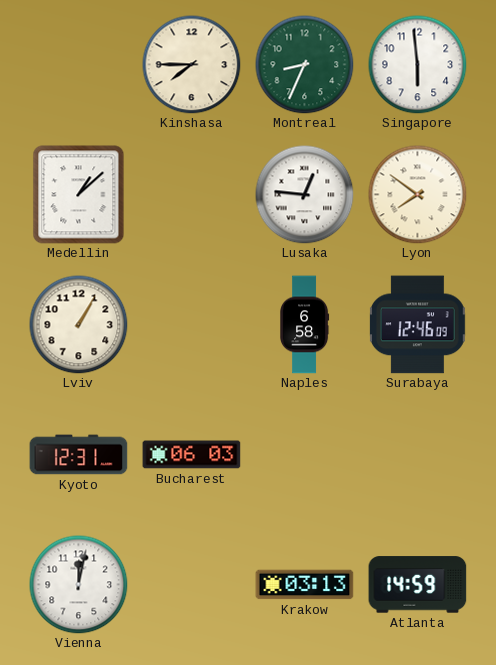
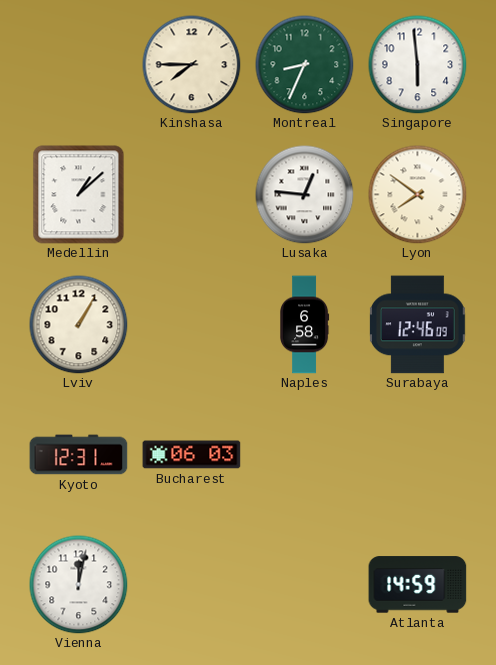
Krakow: 03:13 -> none
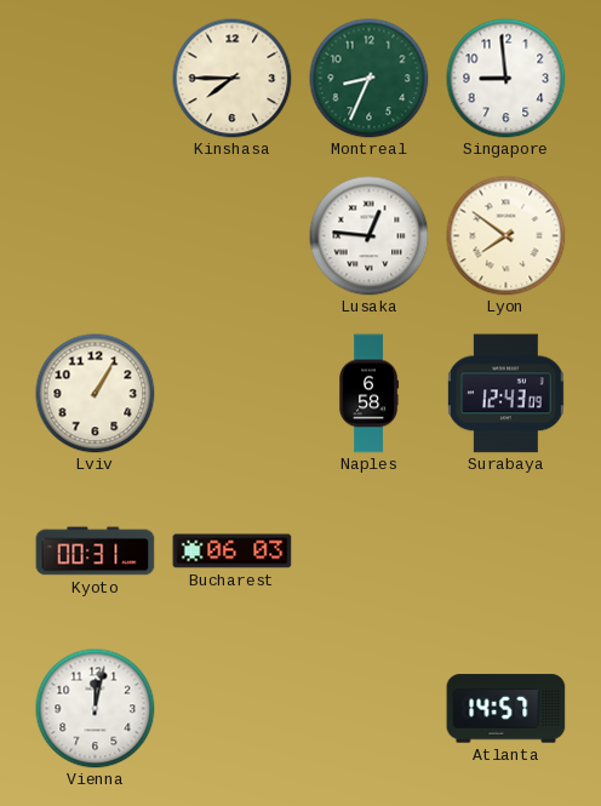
Singapore: 5:59 -> 8:59
Medellin: 1:08 -> none
Surabaya: 12:46 -> 12:43
Kyoto: 12:31 -> 00:31
Atlanta: 14:59 -> 14:57
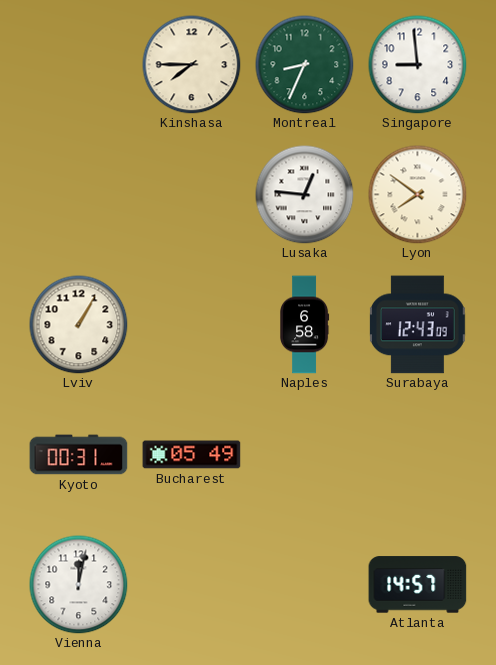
Bucharest: 06:03 -> 05:49
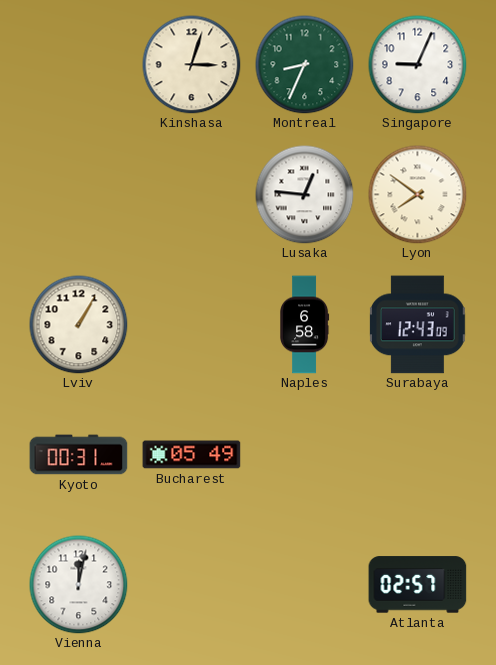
Kinshasa: 7:45 -> 3:03
Singapore: 8:59 -> 9:04
Atlanta: 14:57 -> 02:57
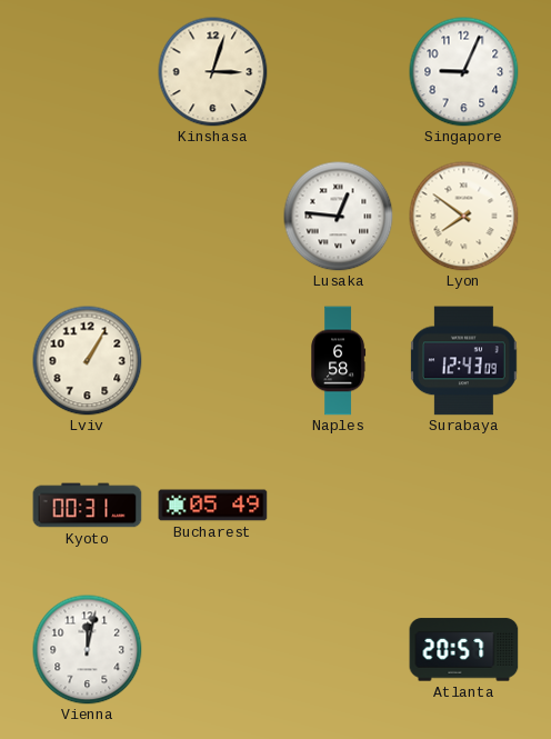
Montreal: 8:34 -> none
Atlanta: 02:57 -> 20:57
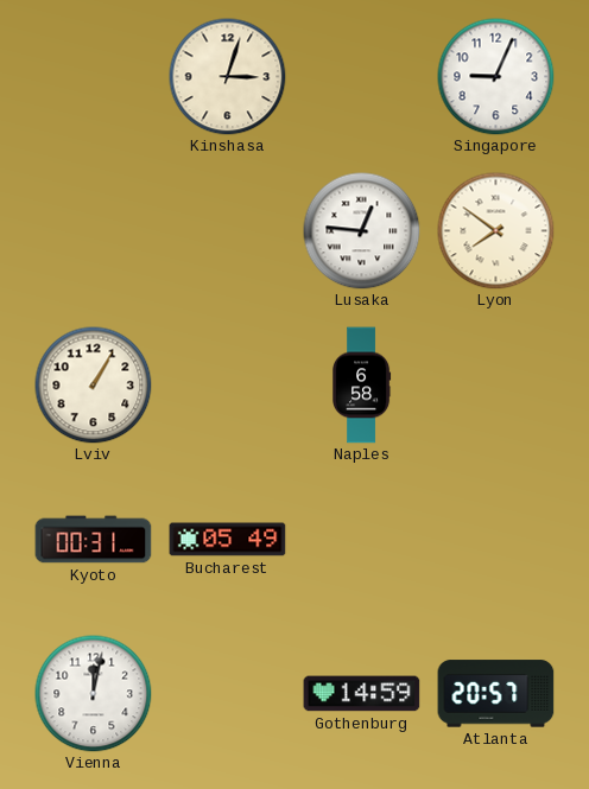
Surabaya: 12:43 -> none
Gothenburg: none -> 14:59
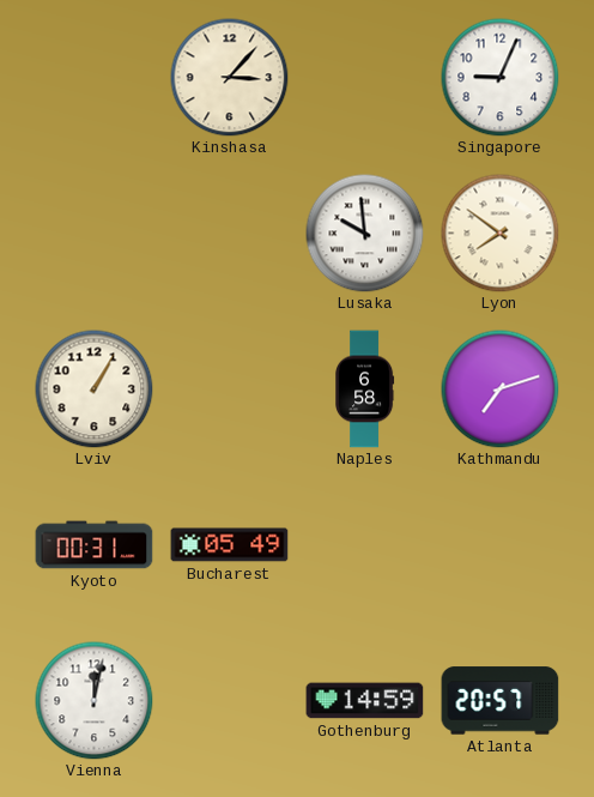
Kinshasa: 3:03 -> 3:07
Lusaka: 12:46 -> 9:59
Kathmandu: none -> 7:12
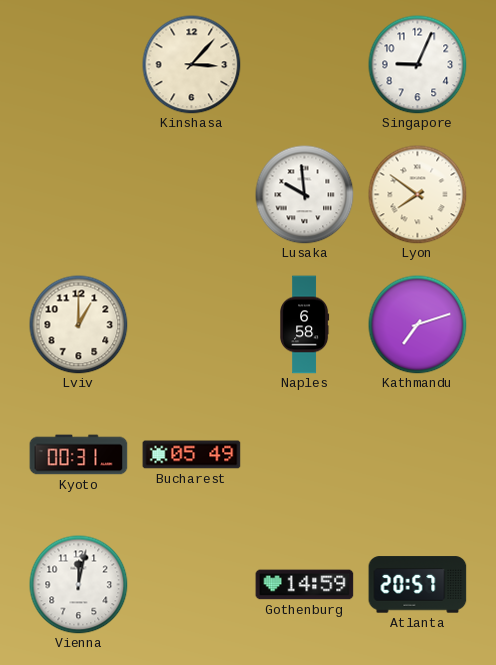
Lviv: 1:05 -> 1:00
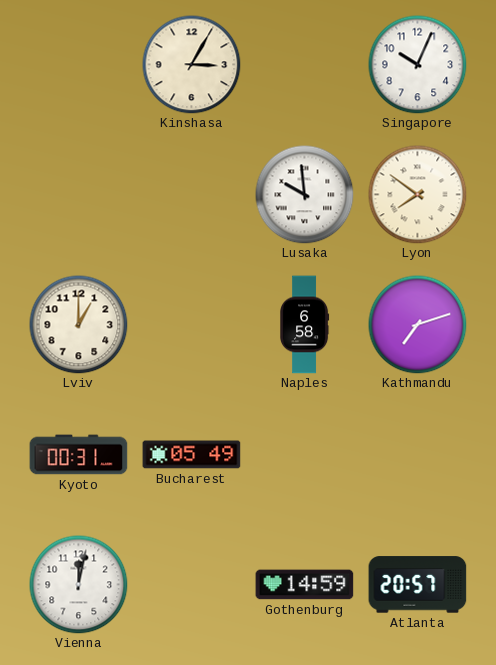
Kinshasa: 3:07 -> 3:05
Singapore: 9:04 -> 10:04
